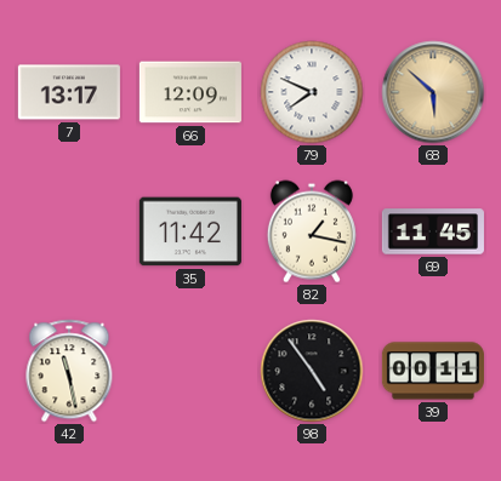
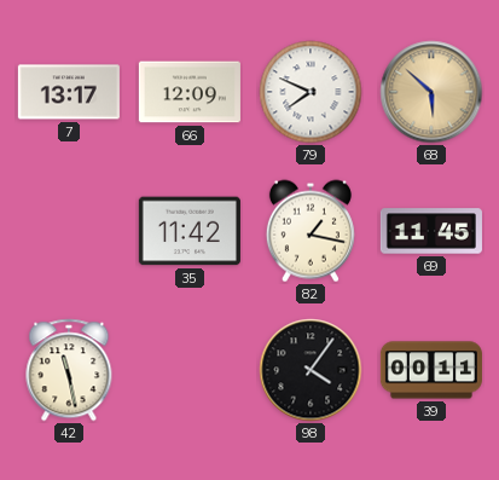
98: 4:54 -> 4:06
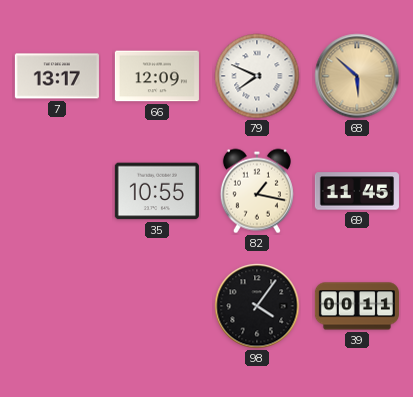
35: 11:42 -> 10:55
42: 11:28 -> none
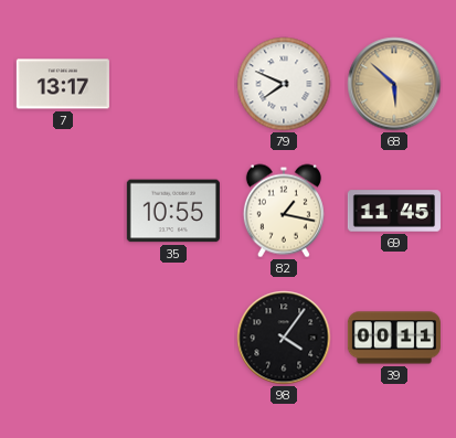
66: 12:09 -> none
